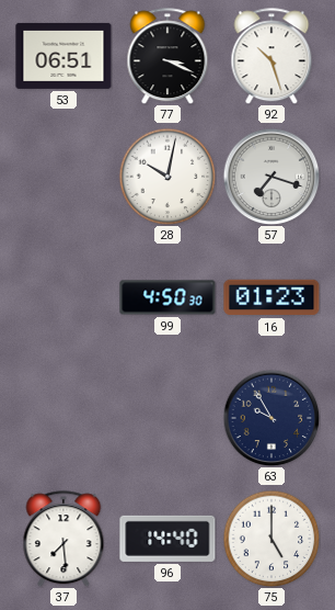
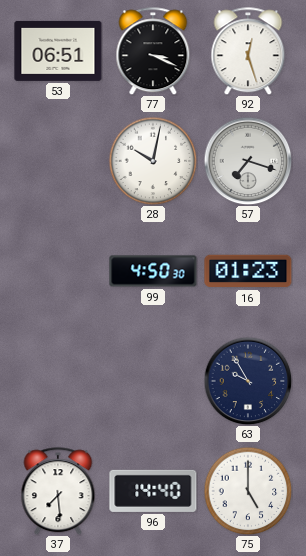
92: 10:27 -> 12:27
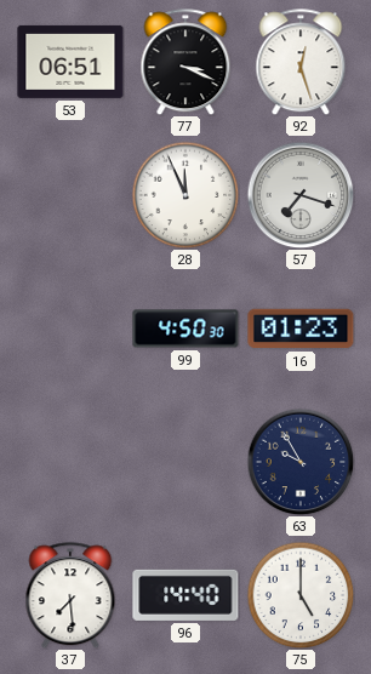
28: 10:02 -> 11:56
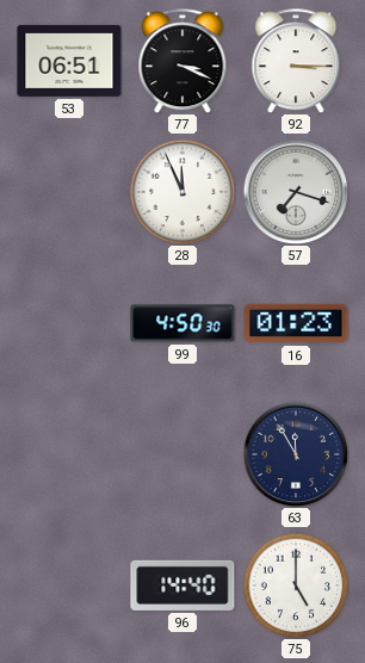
92: 12:27 -> 3:15
63: 9:55 -> 11:55
37: 7:29 -> none
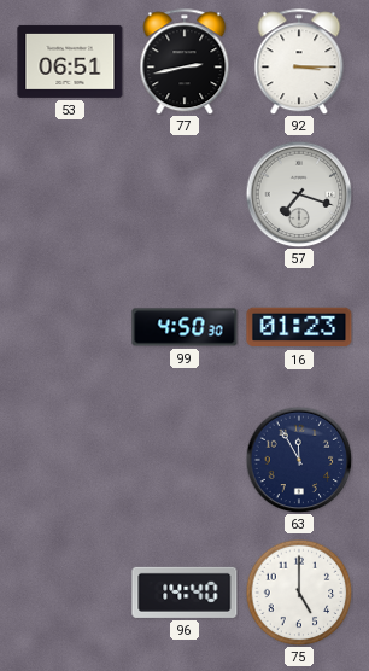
77: 3:19 -> 2:43
28: 11:56 -> none
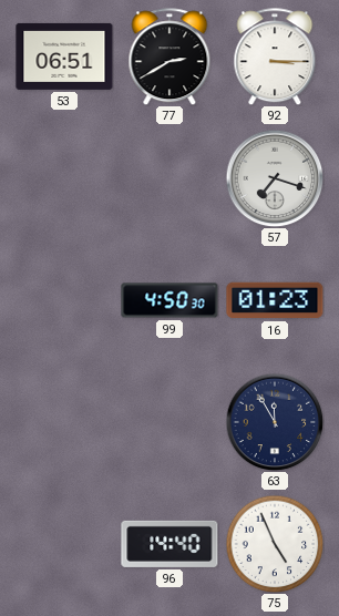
77: 2:43 -> 2:40
75: 5:00 -> 4:56
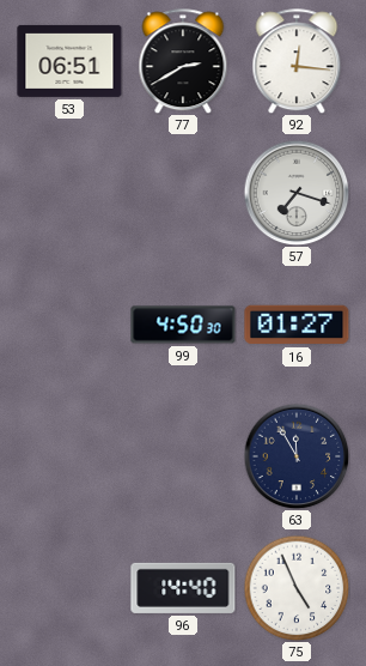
92: 3:15 -> 12:16
16: 01:23 -> 01:27
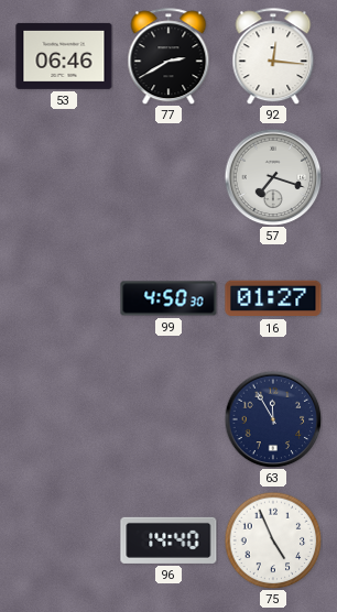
53: 06:51 -> 06:46
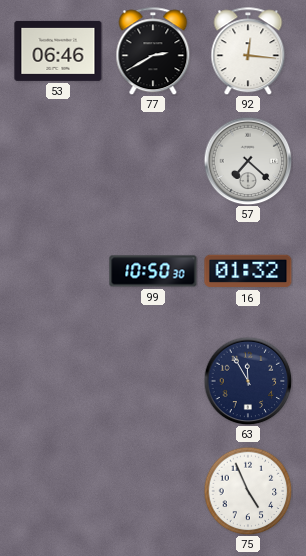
57: 7:18 -> 7:22
99: 4:50 -> 10:50
16: 01:27 -> 01:32
96: 14:40 -> none
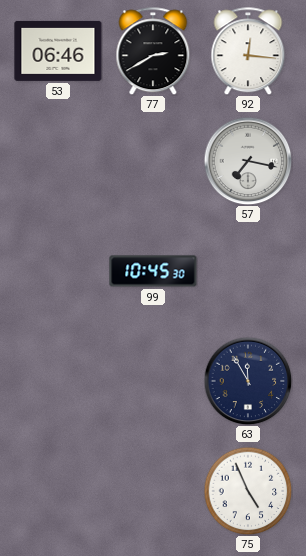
57: 7:22 -> 7:17
99: 10:50 -> 10:45
16: 01:32 -> none
